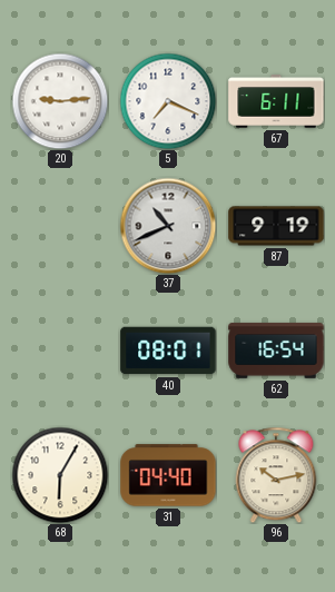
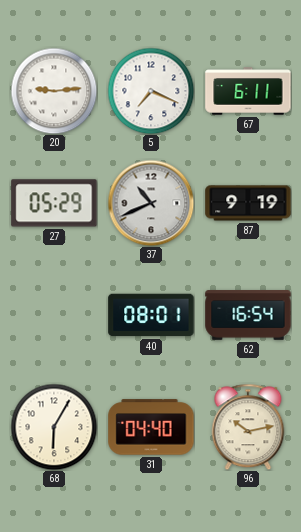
27: none -> 05:29
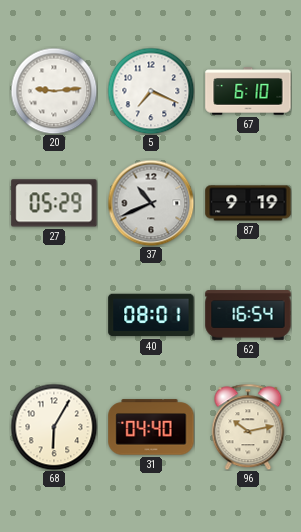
67: 6:11 -> 6:10
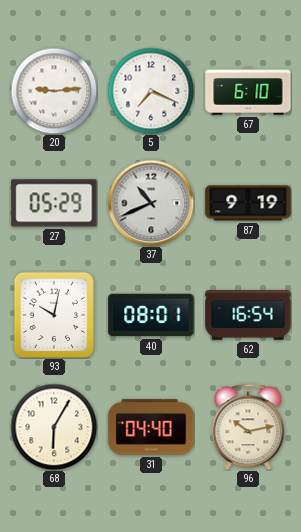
93: none -> 10:02
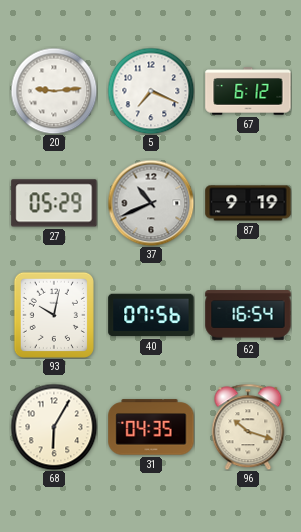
67: 6:10 -> 6:12
40: 08:01 -> 07:56
31: 04:40 -> 04:35
96: 10:13 -> 10:18
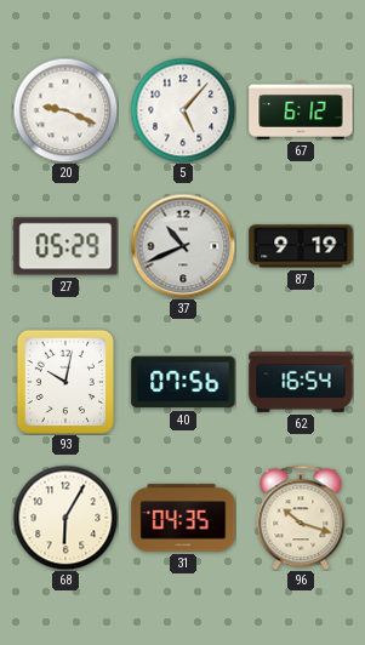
20: 9:14 -> 9:19
5: 7:19 -> 5:07
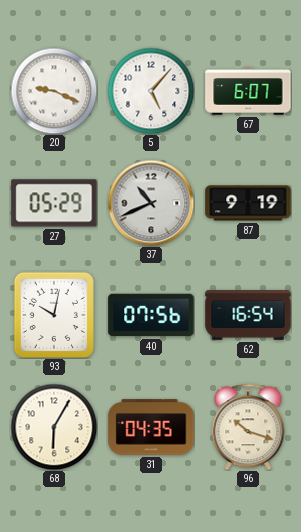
67: 6:12 -> 6:07
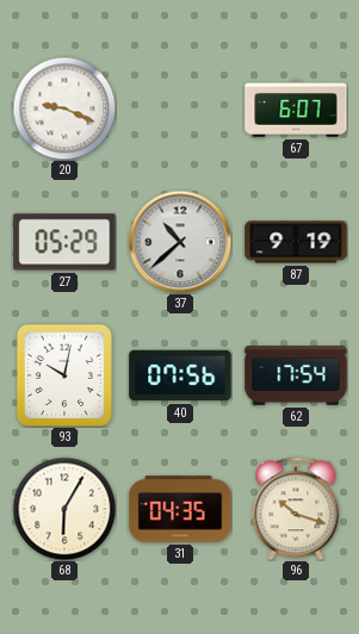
5: 5:07 -> none
37: 10:41 -> 10:38
62: 16:54 -> 17:54
